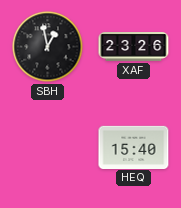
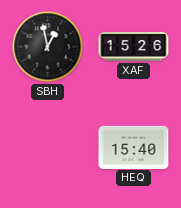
XAF: 23:26 -> 15:26
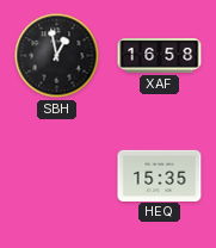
XAF: 15:26 -> 16:58
HEQ: 15:40 -> 15:35
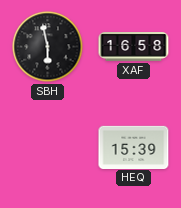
SBH: 12:58 -> 5:58
HEQ: 15:35 -> 15:39
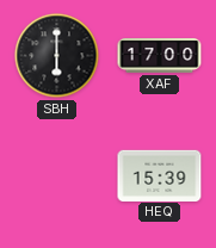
SBH: 5:58 -> 6:00
XAF: 16:58 -> 17:00
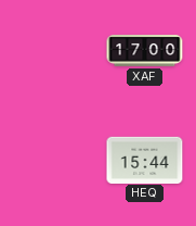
SBH: 6:00 -> none
HEQ: 15:39 -> 15:44
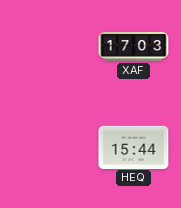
XAF: 17:00 -> 17:03
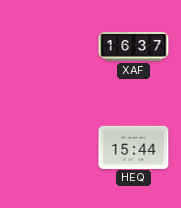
XAF: 17:03 -> 16:37
